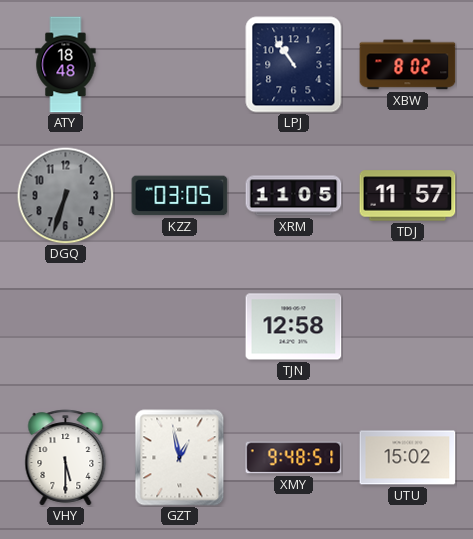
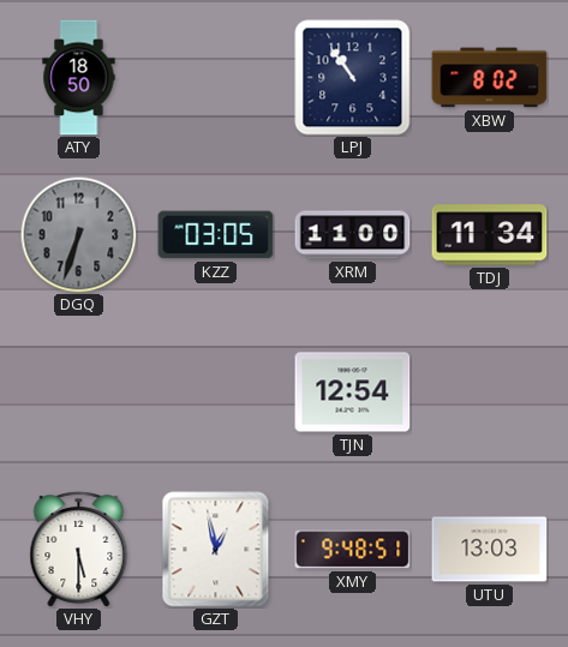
ATY: 18:48 -> 18:50
XRM: 11:05 -> 11:00
TDJ: 11:57 -> 11:34
TJN: 12:58 -> 12:54
UTU: 15:02 -> 13:03
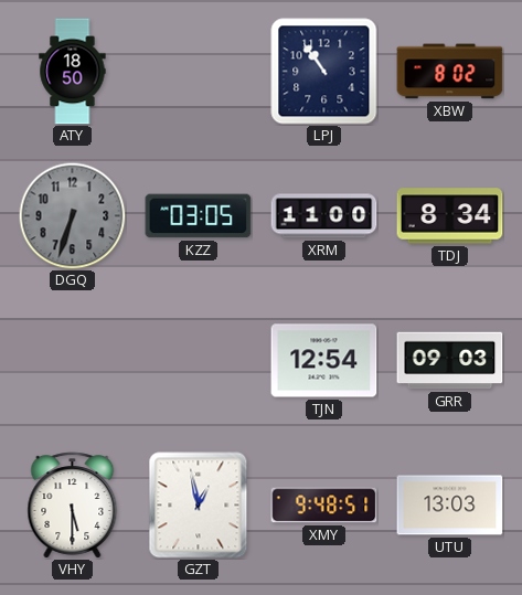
TDJ: 11:34 -> 8:34
GRR: none -> 09:03
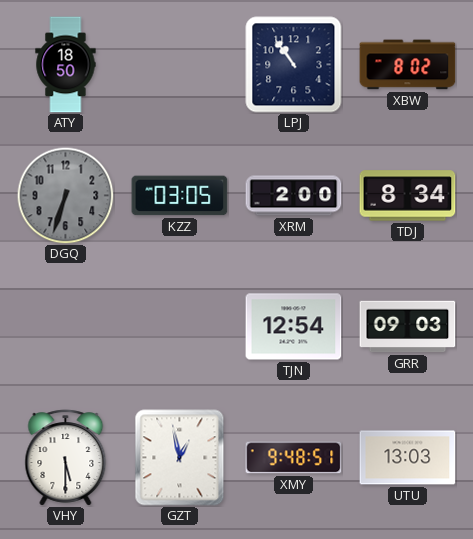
XRM: 11:00 -> 2:00
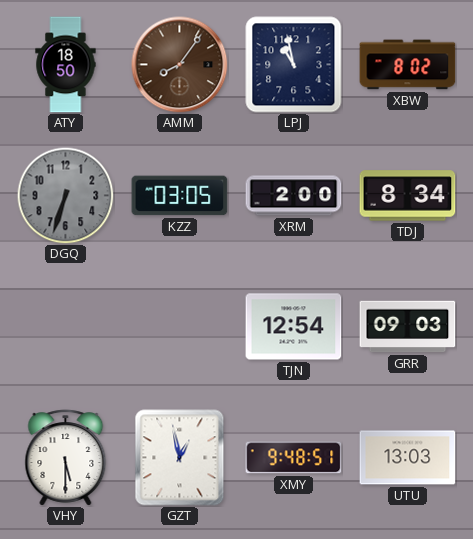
AMM: none -> 8:06
LPJ: 10:54 -> 10:58
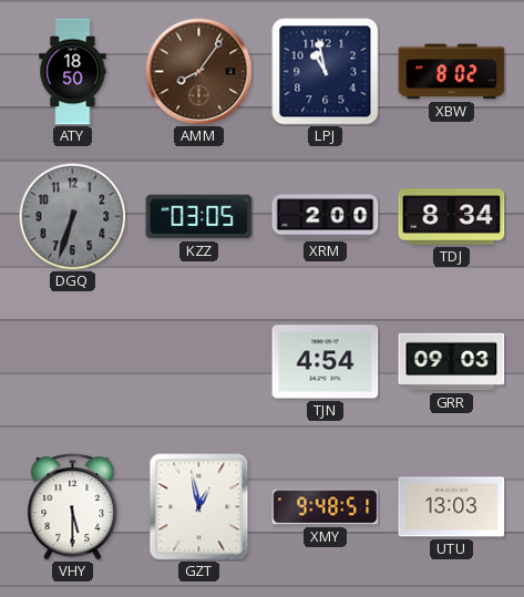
TJN: 12:54 -> 4:54
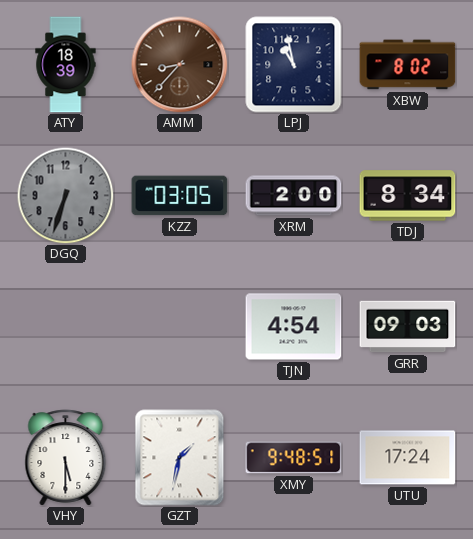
ATY: 18:50 -> 18:39
AMM: 8:06 -> 8:37
GZT: 12:58 -> 1:32
UTU: 13:03 -> 17:24
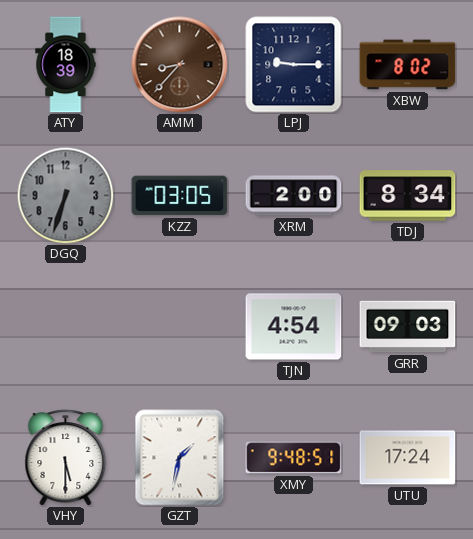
LPJ: 10:58 -> 9:15
